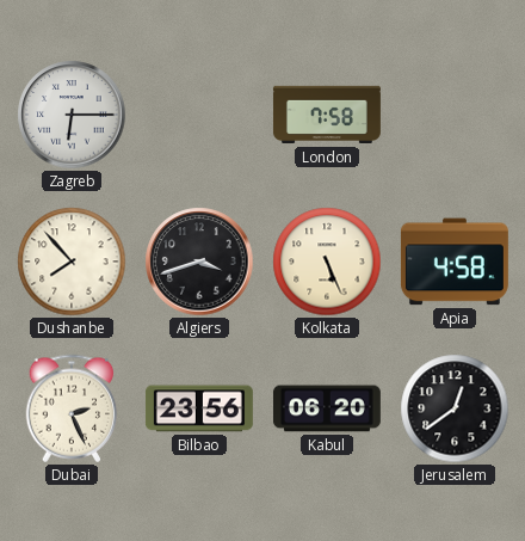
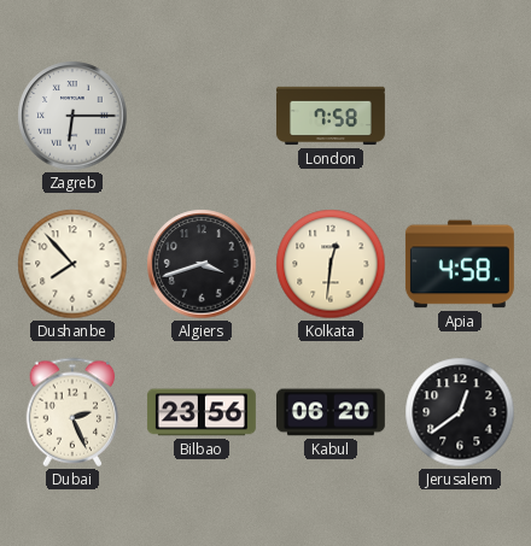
Kolkata: 5:26 -> 12:31
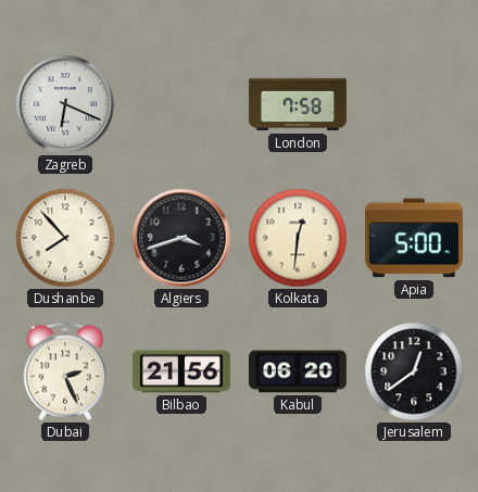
Zagreb: 6:15 -> 6:19
Apia: 4:58 -> 5:00
Bilbao: 23:56 -> 21:56
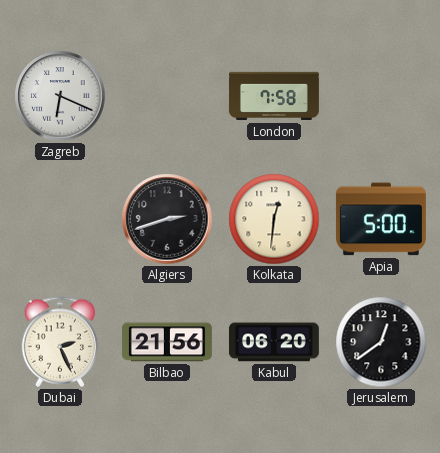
Dushanbe: 7:53 -> none
Algiers: 3:42 -> 2:42
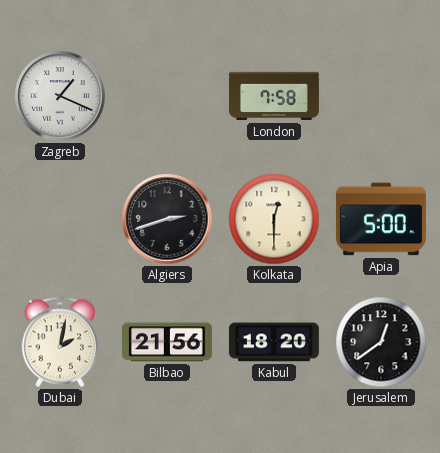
Zagreb: 6:19 -> 1:19
Kolkata: 12:31 -> 12:30
Dubai: 2:26 -> 2:02
Kabul: 06:20 -> 18:20
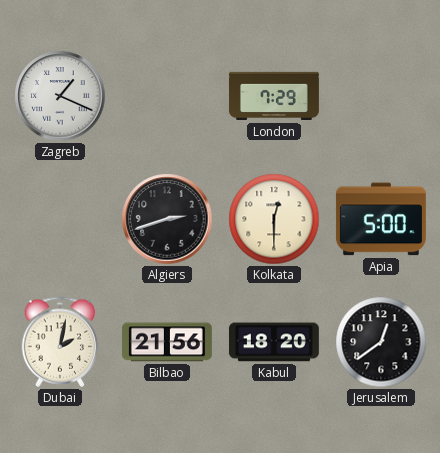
London: 7:58 -> 7:29
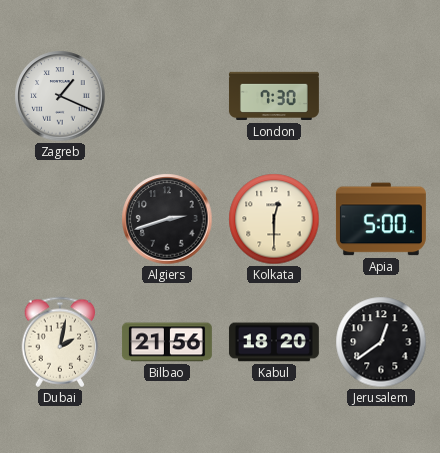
London: 7:29 -> 7:30
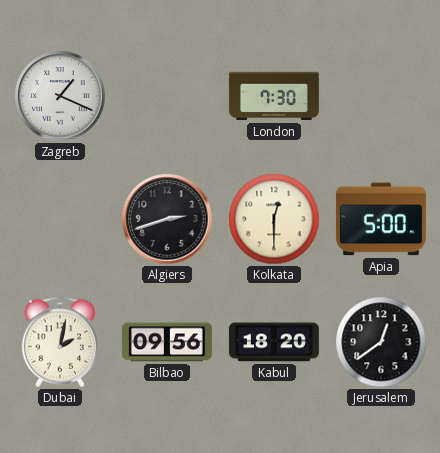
Bilbao: 21:56 -> 09:56
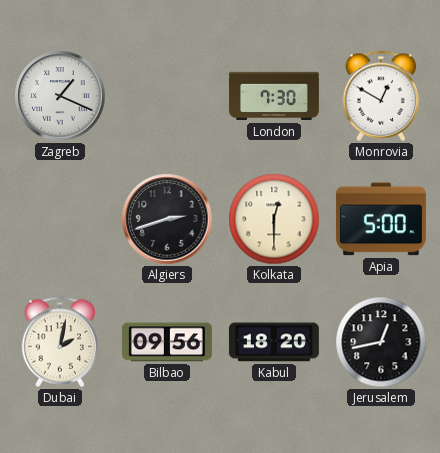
Monrovia: none -> 12:50
Jerusalem: 12:39 -> 12:43
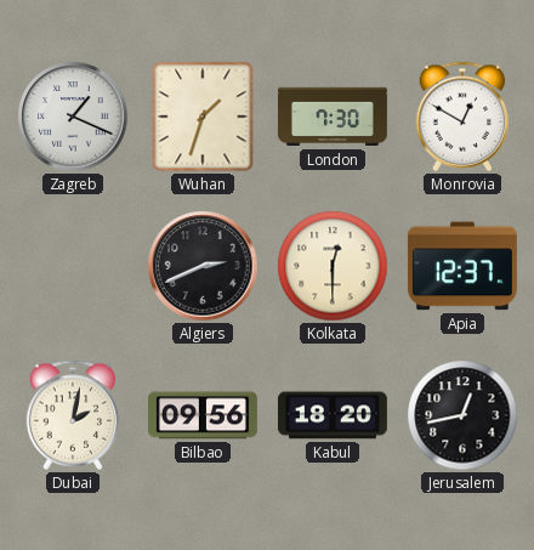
Wuhan: none -> 1:33
Algiers: 2:42 -> 2:41
Apia: 5:00 -> 12:37
